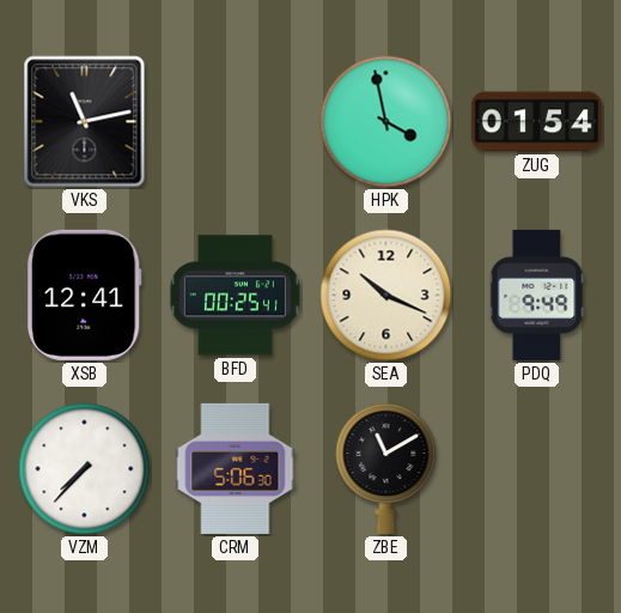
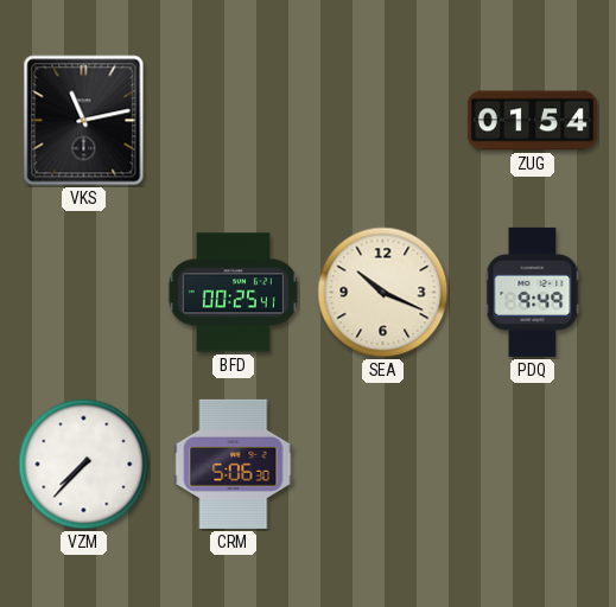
HPK: 3:58 -> none
XSB: 12:41 -> none
ZBE: 11:10 -> none
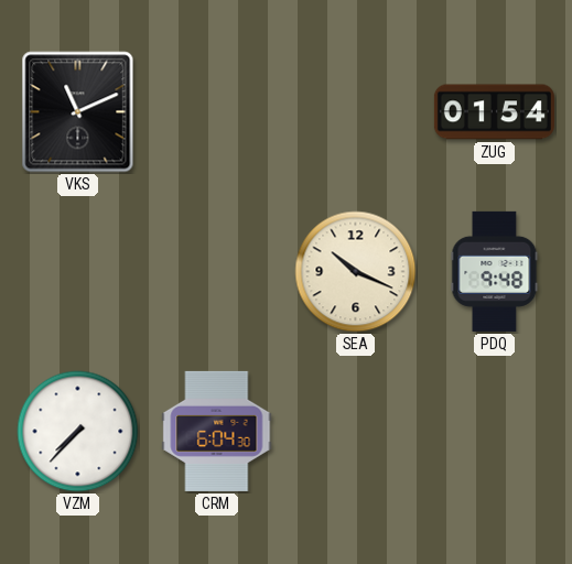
VKS: 11:13 -> 11:11
BFD: 00:25 -> none
PDQ: 9:49 -> 9:48
CRM: 5:06 -> 6:04
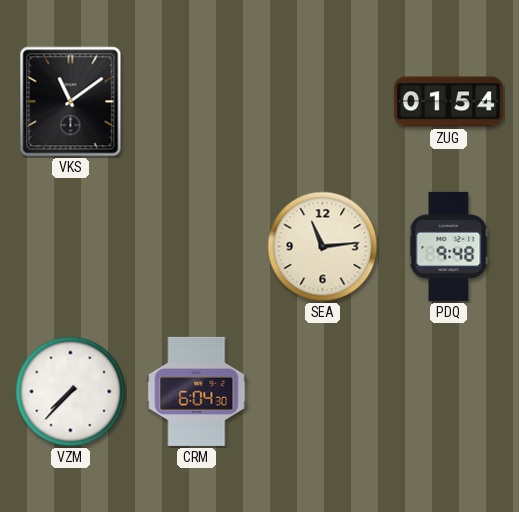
VKS: 11:11 -> 11:09
SEA: 10:19 -> 11:14
